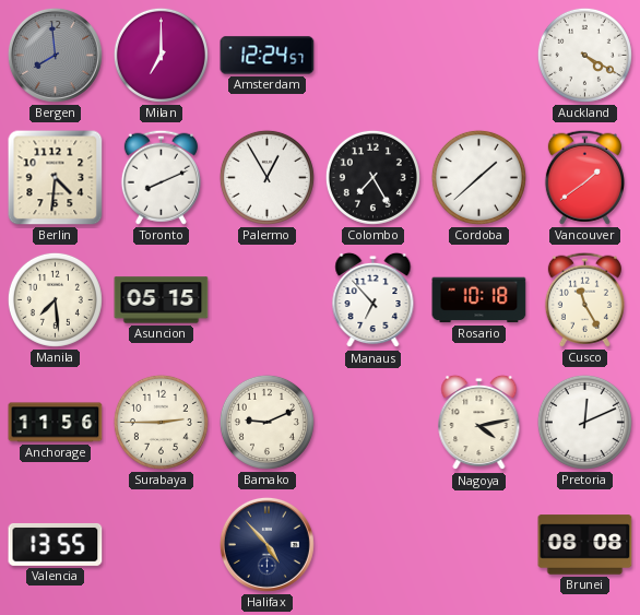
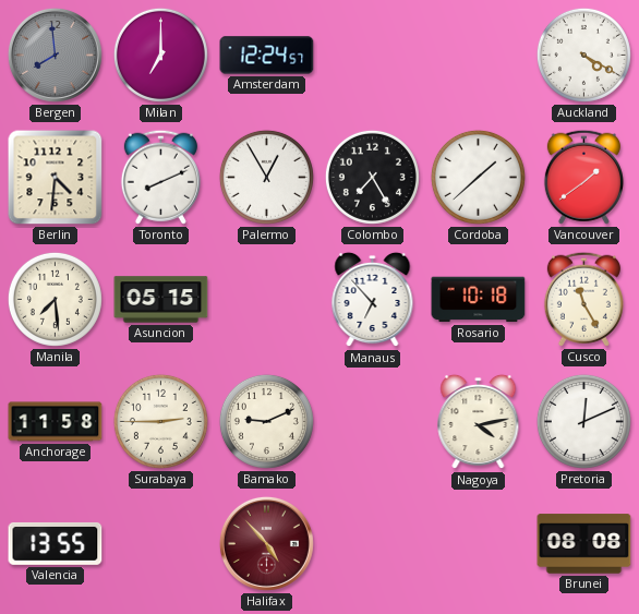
Anchorage: 11:56 -> 11:58
Halifax dial: navy -> burgundy
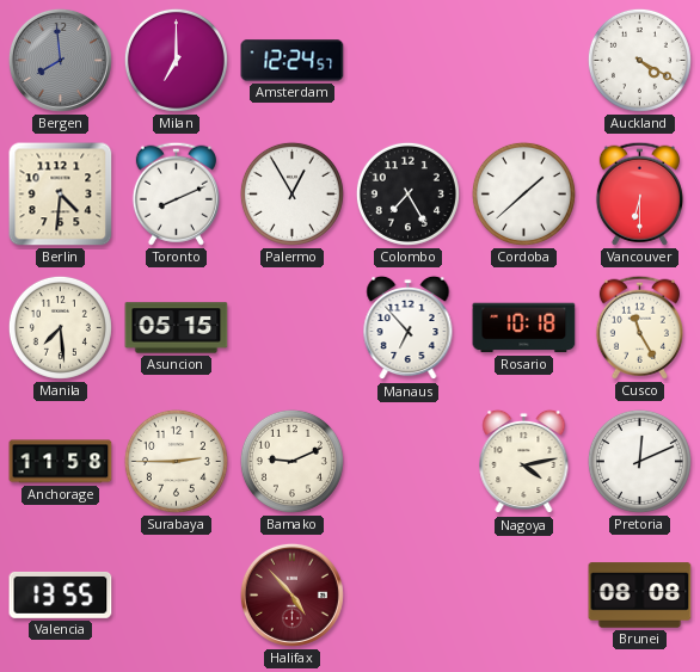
Vancouver: 1:39 -> 6:30
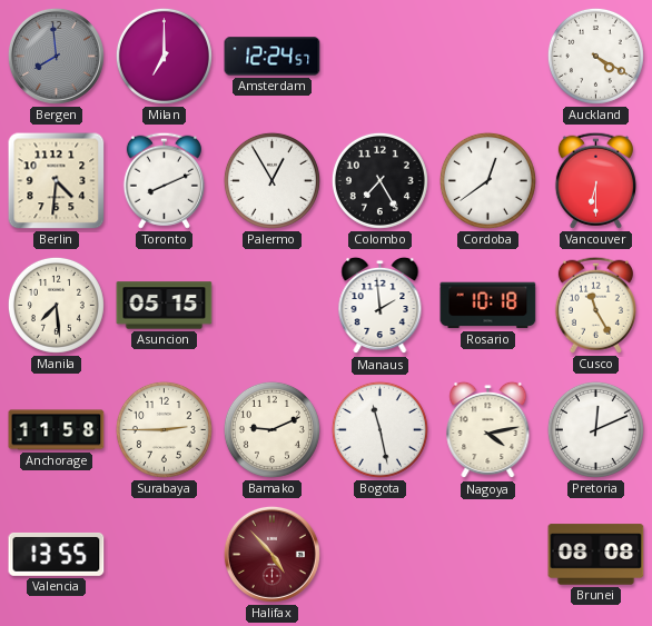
Cordoba: 1:38 -> 12:39
Manaus: 6:53 -> 1:59
Bogota: none -> 11:28
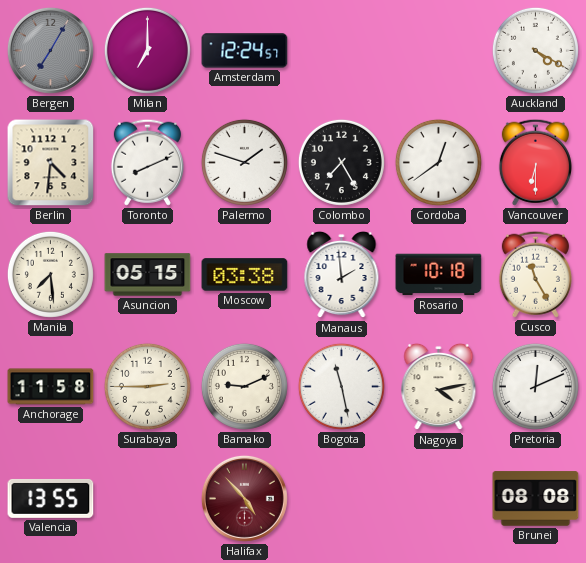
Bergen: 7:59 -> 7:05
Palermo: 12:55 -> 1:48
Moscow: none -> 03:38
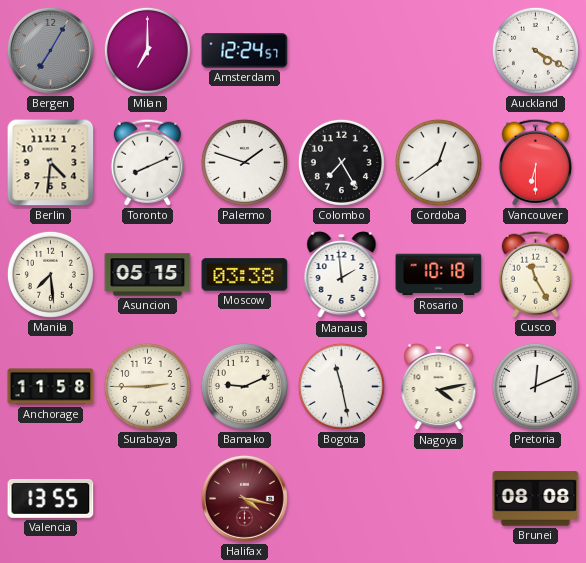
Halifax: 4:53 -> 4:17
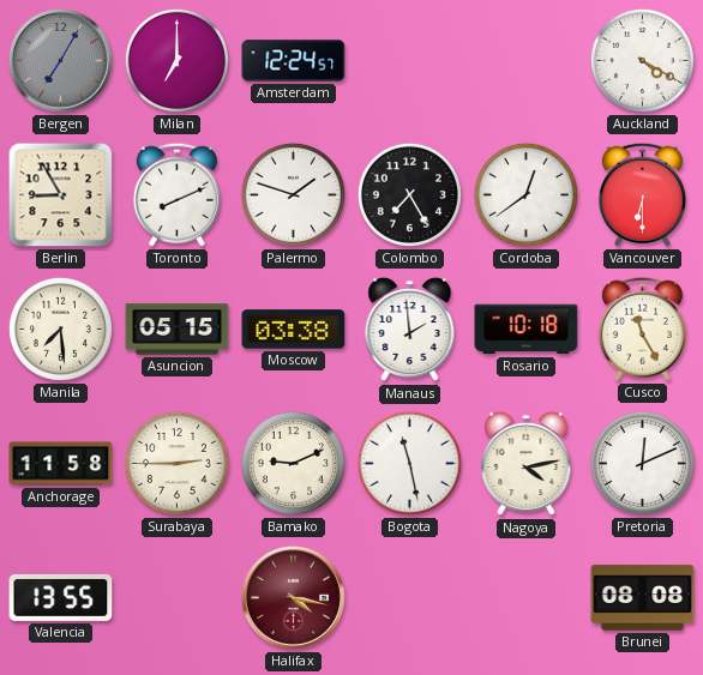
Berlin: 4:31 -> 8:55
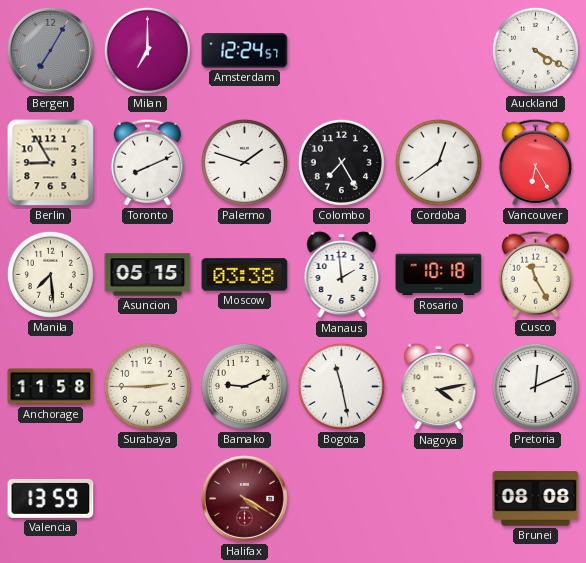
Vancouver: 6:30 -> 6:25
Valencia: 13:55 -> 13:59
Halifax: 4:17 -> 4:20
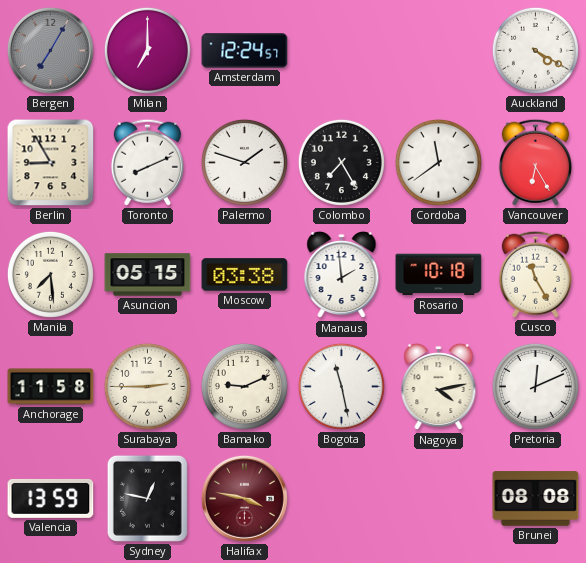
Cordoba: 12:39 -> 11:39
Sydney: none -> 12:47
Halifax: 4:20 -> 3:47
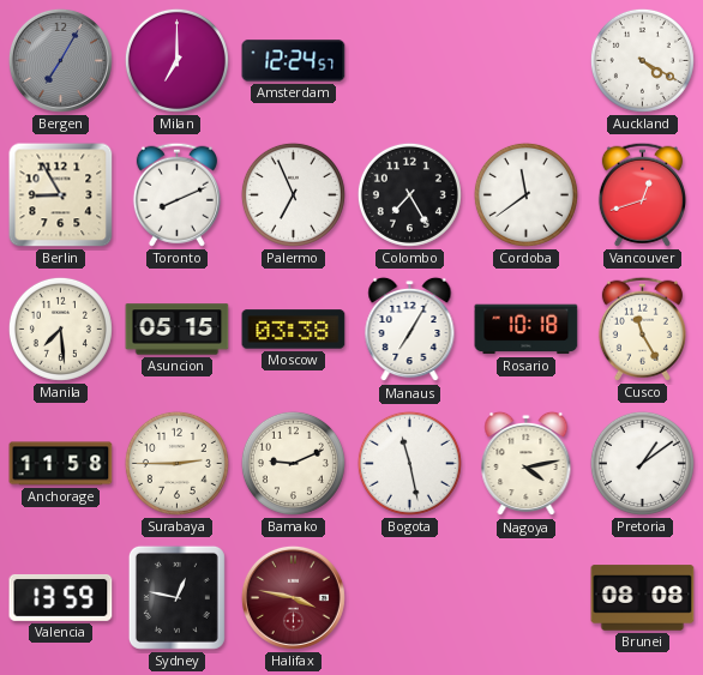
Palermo: 1:48 -> 6:56
Vancouver: 6:25 -> 12:42
Manaus: 1:59 -> 7:05
Pretoria: 12:11 -> 1:09
